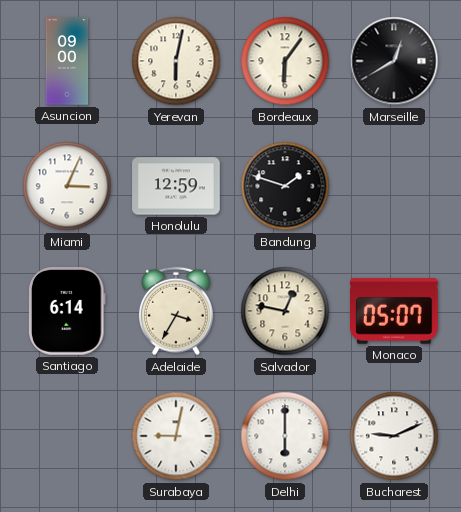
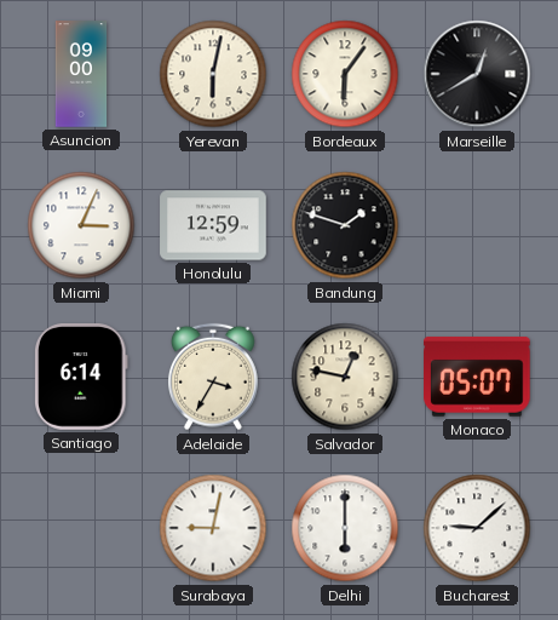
Bucharest: 9:11 -> 9:08
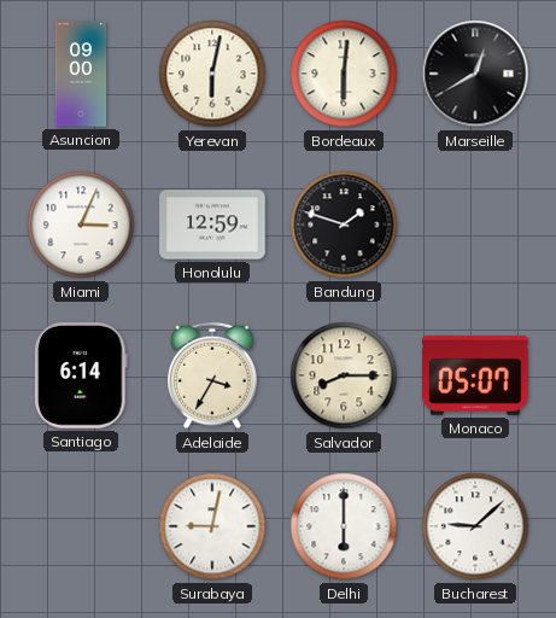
Bordeaux: 6:06 -> 6:01
Salvador: 12:47 -> 8:15
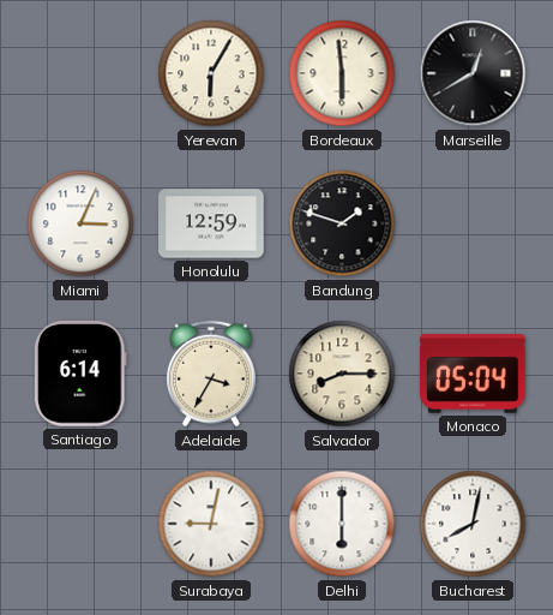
Asuncion: 09:00 -> none
Yerevan: 6:02 -> 6:05
Bordeaux: 6:01 -> 5:59
Monaco: 05:07 -> 05:04
Bucharest: 9:08 -> 8:02
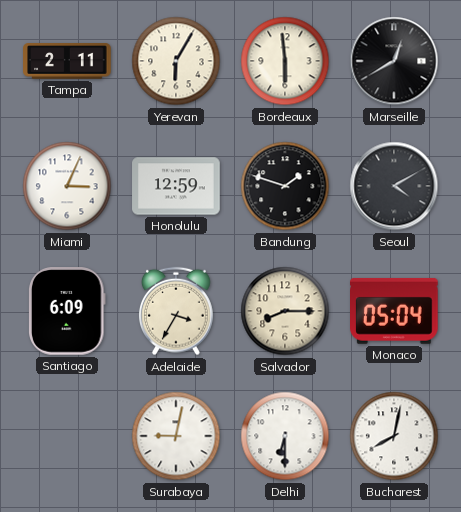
Tampa: none -> 2:11
Seoul: none -> 4:10
Santiago: 6:14 -> 6:09
Delhi: 6:00 -> 6:30
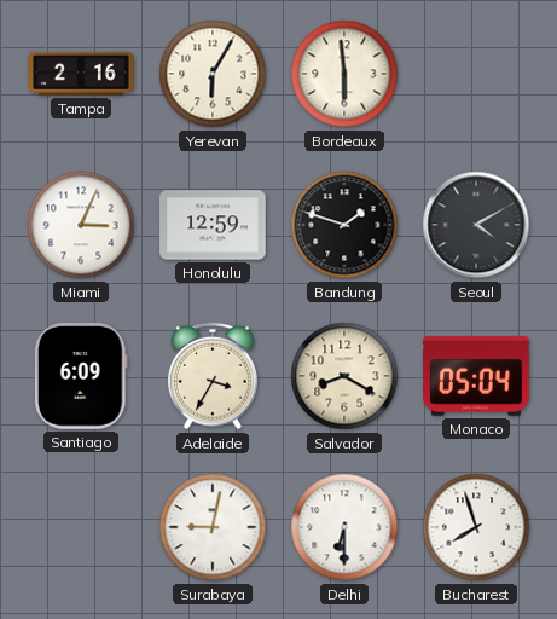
Tampa: 2:11 -> 2:16
Marseille: 12:40 -> none
Salvador: 8:15 -> 8:20
Bucharest: 8:02 -> 7:57
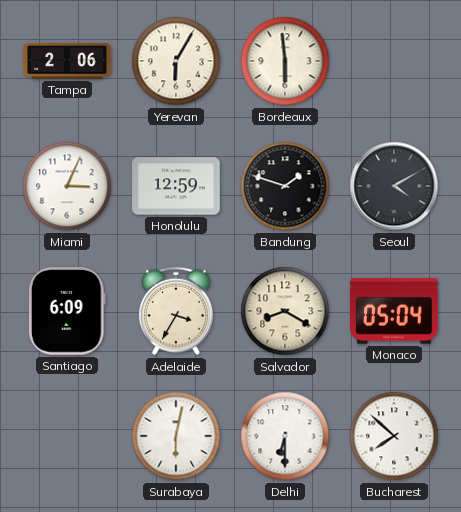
Tampa: 2:16 -> 2:06
Surabaya: 9:02 -> 6:02
Bucharest: 7:57 -> 7:52
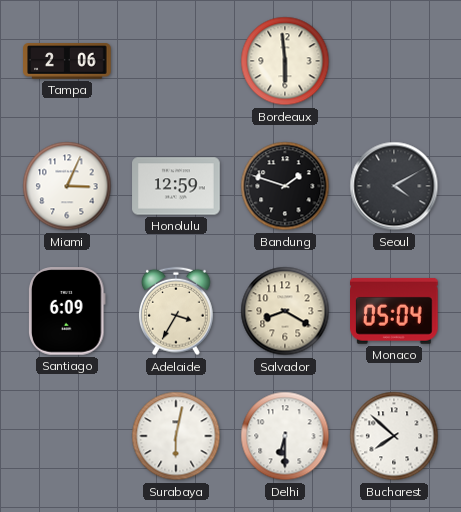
Yerevan: 6:05 -> none
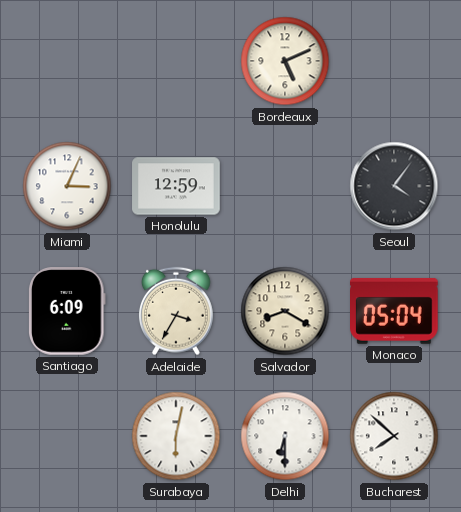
Tampa: 2:06 -> none
Bordeaux: 5:59 -> 5:11
Bandung: 1:48 -> none
Seoul: 4:10 -> 4:06
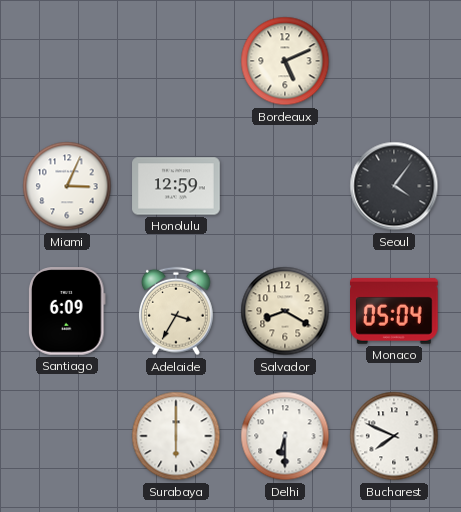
Surabaya: 6:02 -> 6:00
Bucharest: 7:52 -> 7:49
